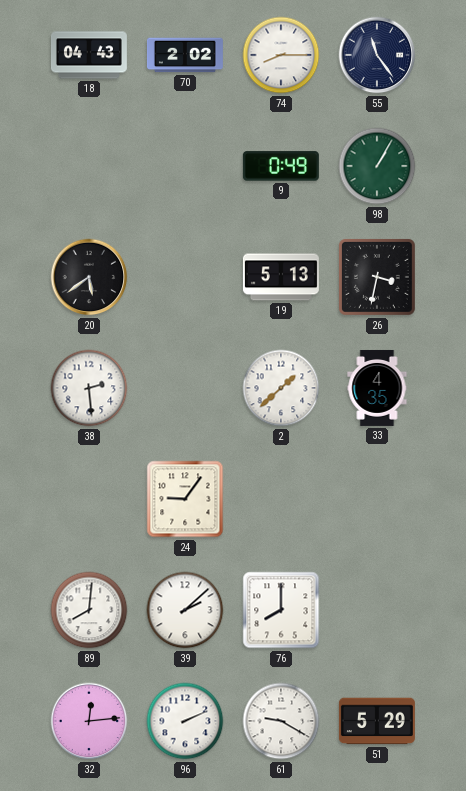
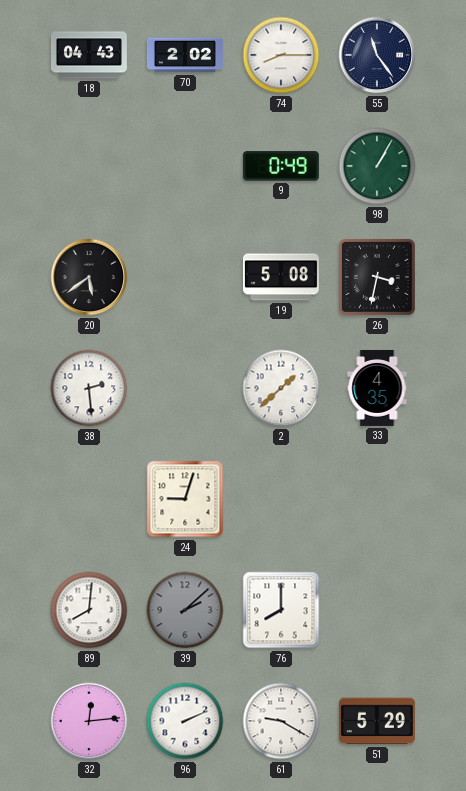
19: 5:13 -> 5:08
24: 9:06 -> 9:03
39 dial: white -> grey
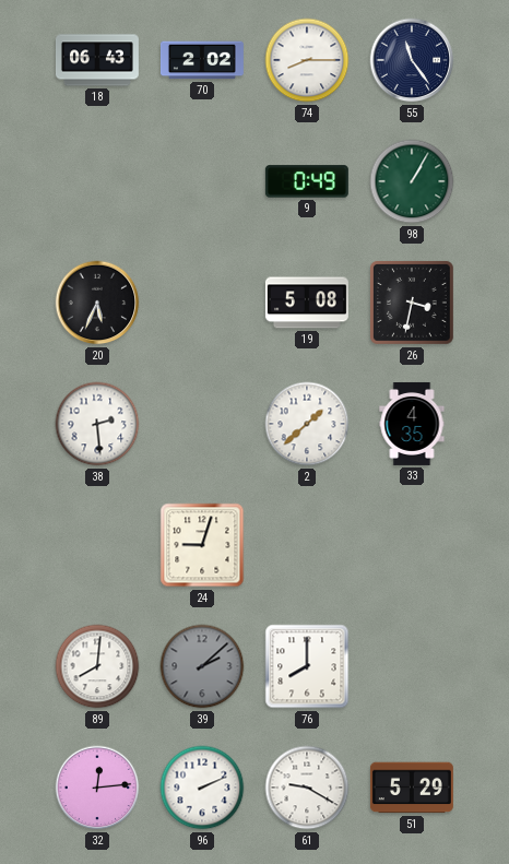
18: 04:43 -> 06:43
20: 5:39 -> 5:34
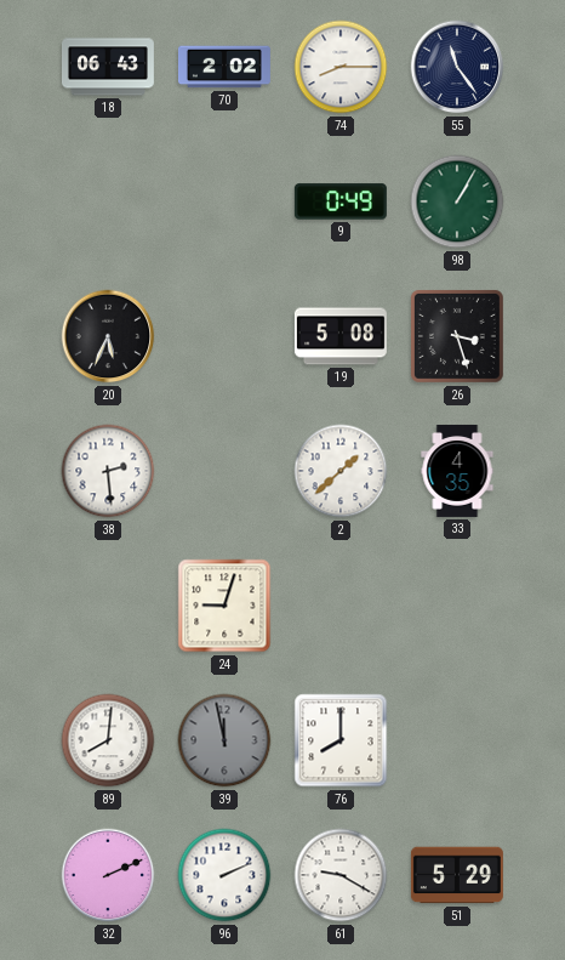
26: 3:32 -> 3:27
39: 2:08 -> 11:58
32: 12:14 -> 2:11
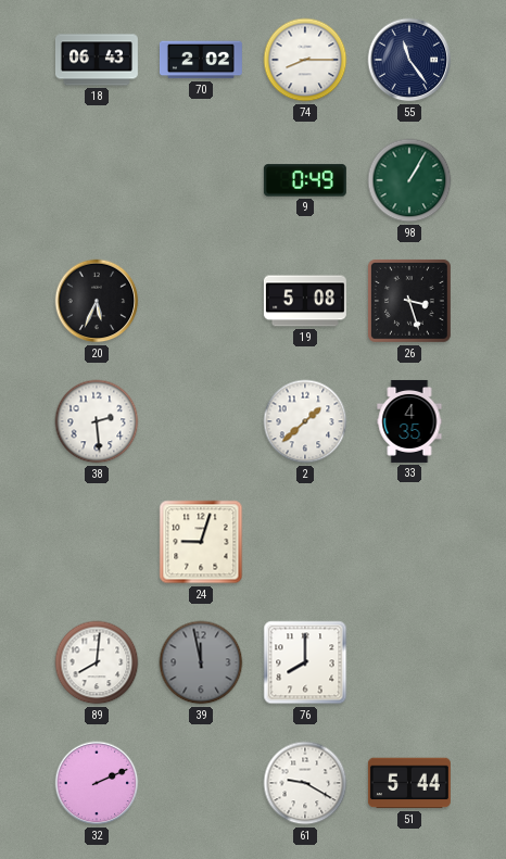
96: 2:11 -> none
51: 5:29 -> 5:44
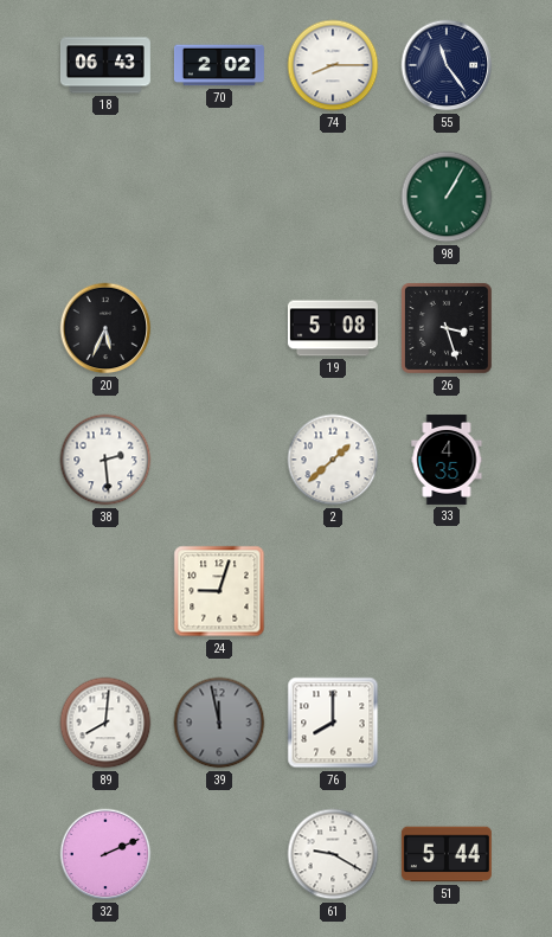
9: 0:49 -> none
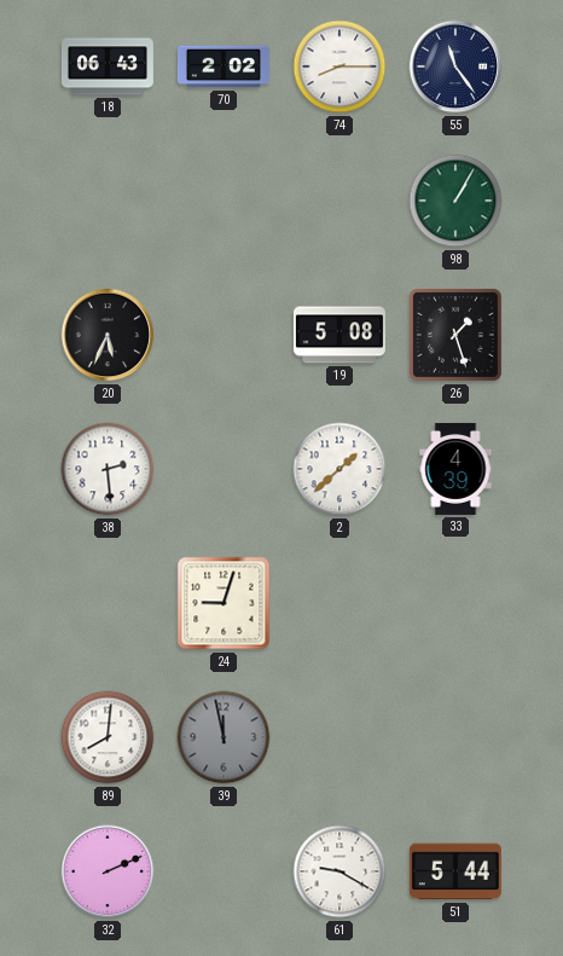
26: 3:27 -> 1:27
33: 4:35 -> 4:39
76: 8:00 -> none
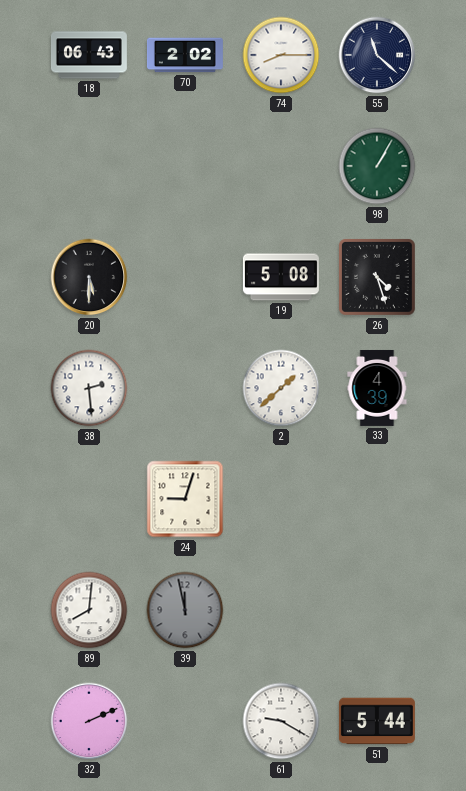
55: 11:24 -> 11:22
20: 5:34 -> 5:30
26: 1:27 -> 4:27
